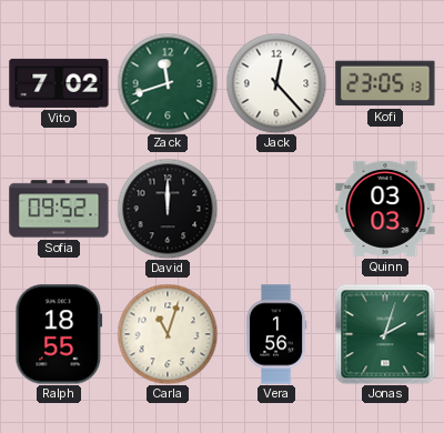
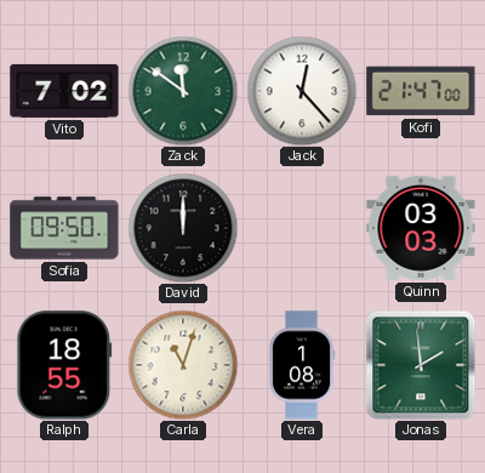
Zack: 11:42 -> 11:51
Kofi: 23:05 -> 21:47
Sofia: 09:52 -> 09:50
Vera: 1:56 -> 1:08
Jonas: 2:03 -> 1:59
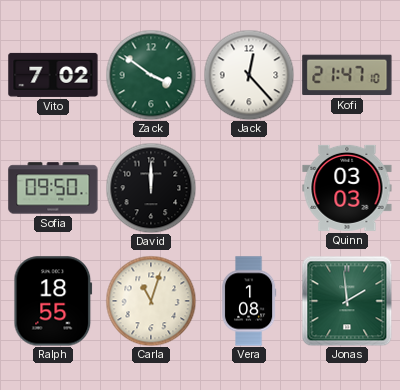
Zack: 11:51 -> 3:51
Kofi: 21:47:00 -> 21:47:10
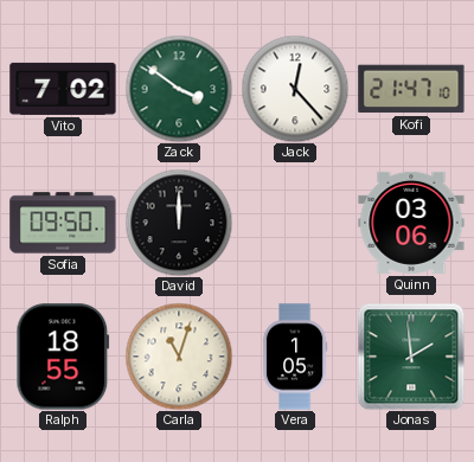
Quinn: 03:03 -> 03:06
Vera: 1:08 -> 1:05
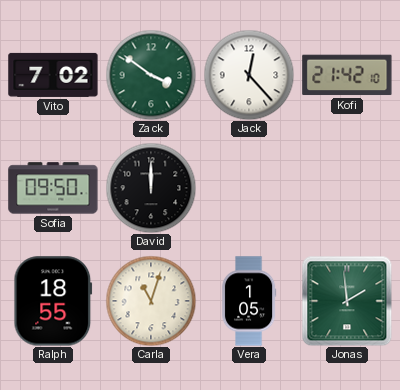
Kofi: 21:47 -> 21:42
Quinn: 03:06 -> none
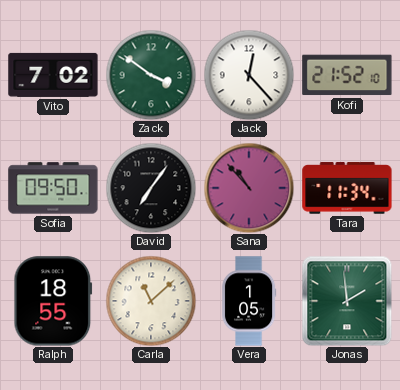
Kofi: 21:42 -> 21:52
David: 12:00 -> 7:06
Sana: none -> 10:53
Tara: none -> 11:34
Carla: 11:03 -> 11:08
